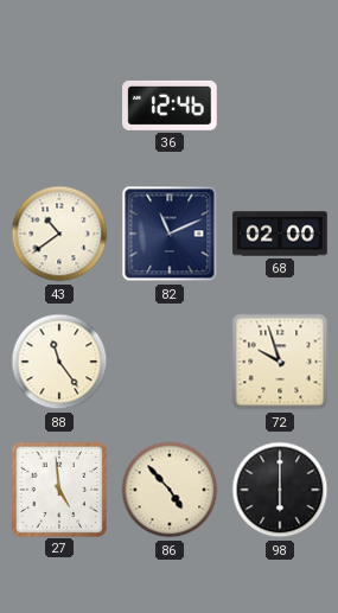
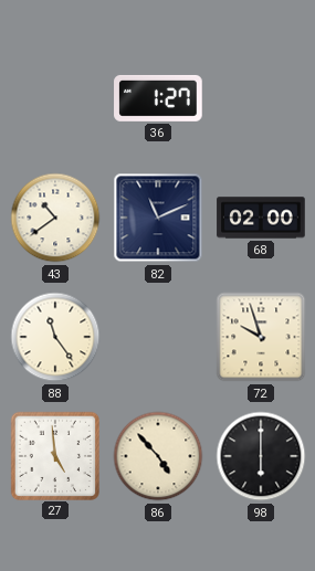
36: 12:46 -> 1:27
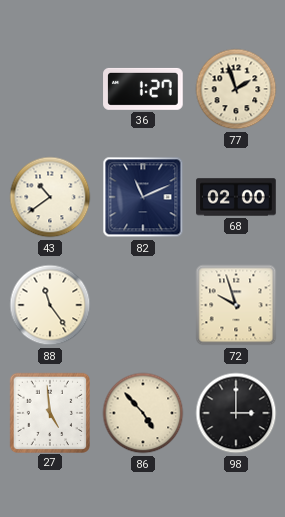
77: none -> 1:57
98: 6:00 -> 3:00
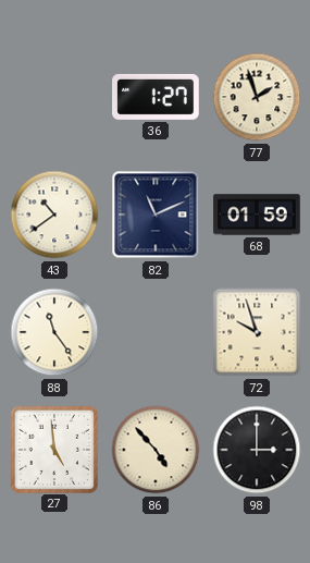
68: 02:00 -> 01:59
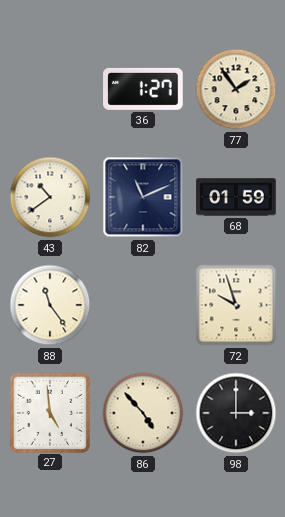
77: 1:57 -> 1:54
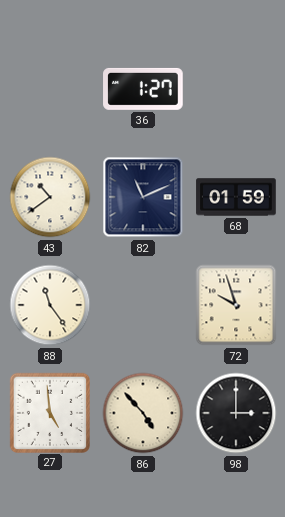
77: 1:54 -> none
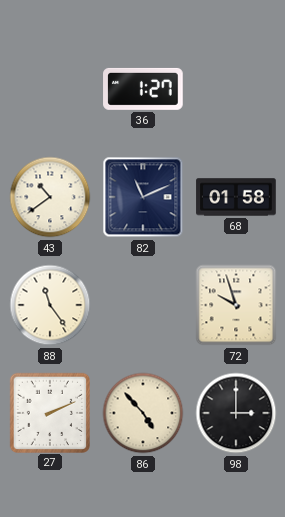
68: 01:59 -> 01:58
27: 4:59 -> 2:11
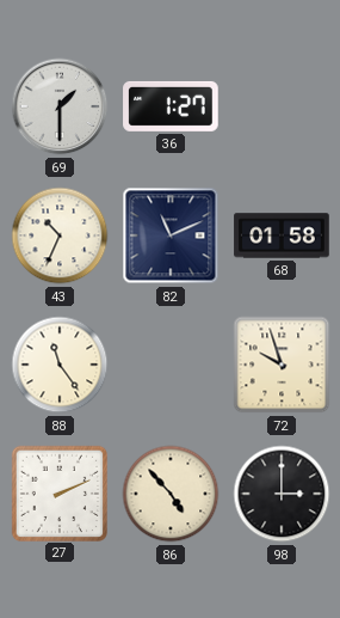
69: none -> 1:30
43: 10:39 -> 10:34
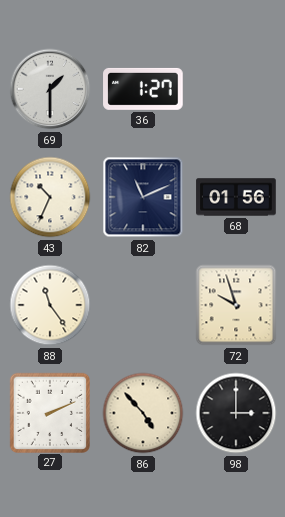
68: 01:58 -> 01:56
